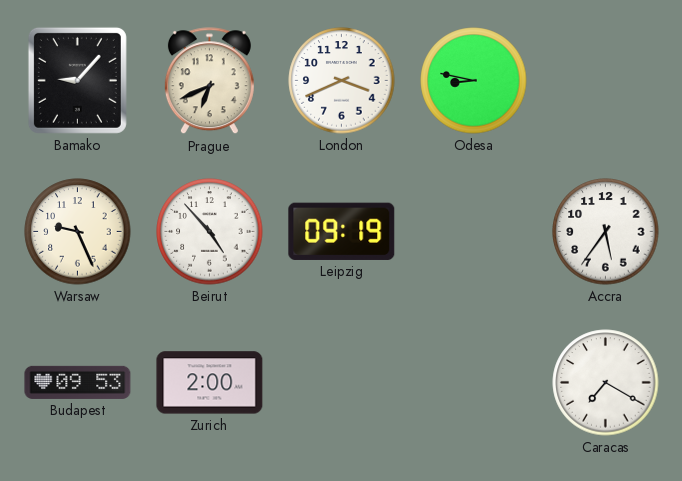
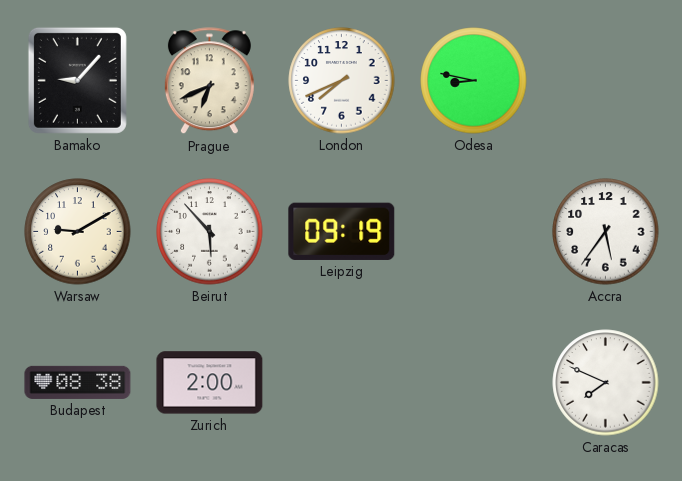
London: 3:41 -> 7:41
Warsaw: 9:26 -> 9:10
Beirut: 4:53 -> 5:53
Budapest: 09:53 -> 08:38
Caracas: 7:20 -> 7:49
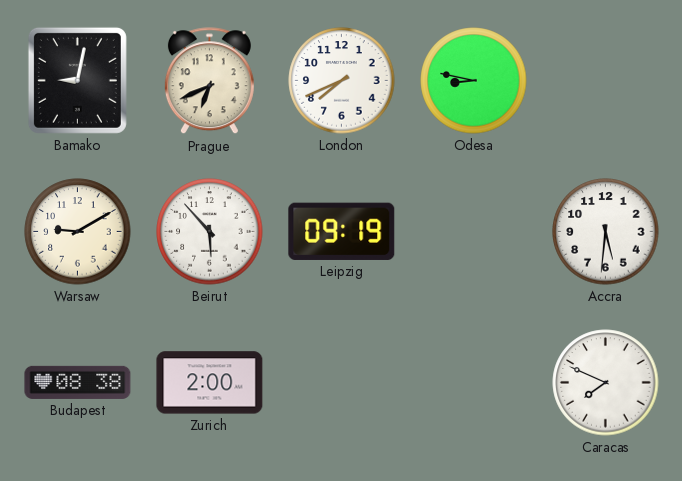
Bamako: 9:07 -> 9:02
Accra: 5:36 -> 5:31
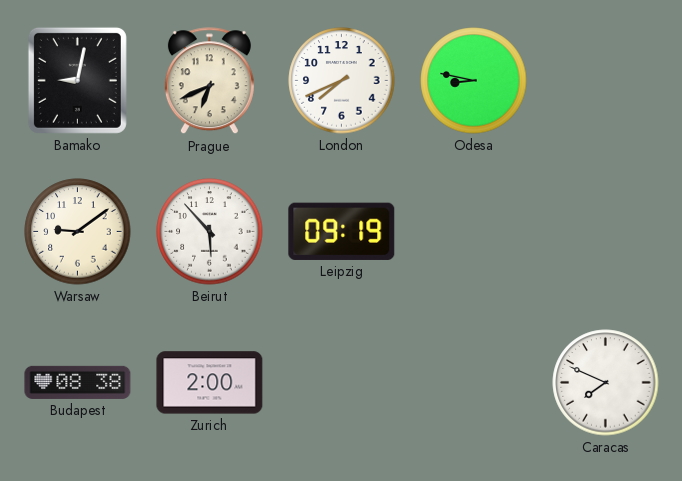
Warsaw: 9:10 -> 9:09
Accra: 5:31 -> none
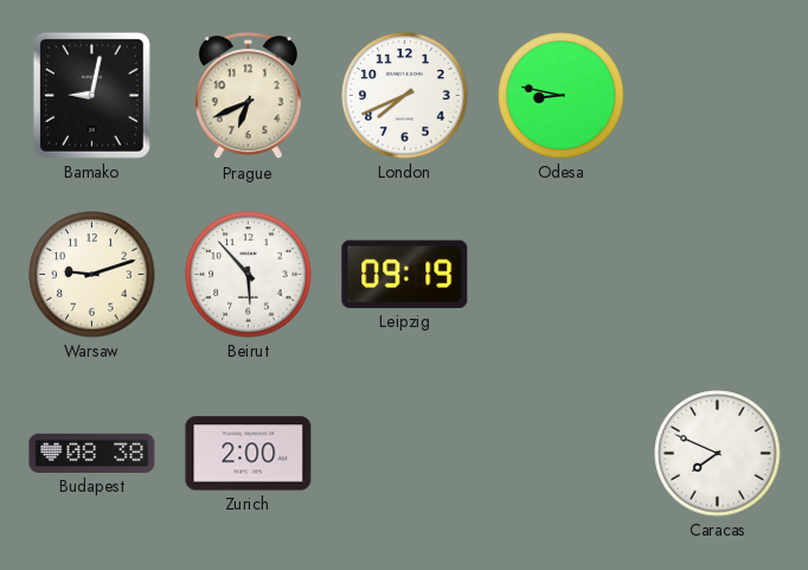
Warsaw: 9:09 -> 9:12
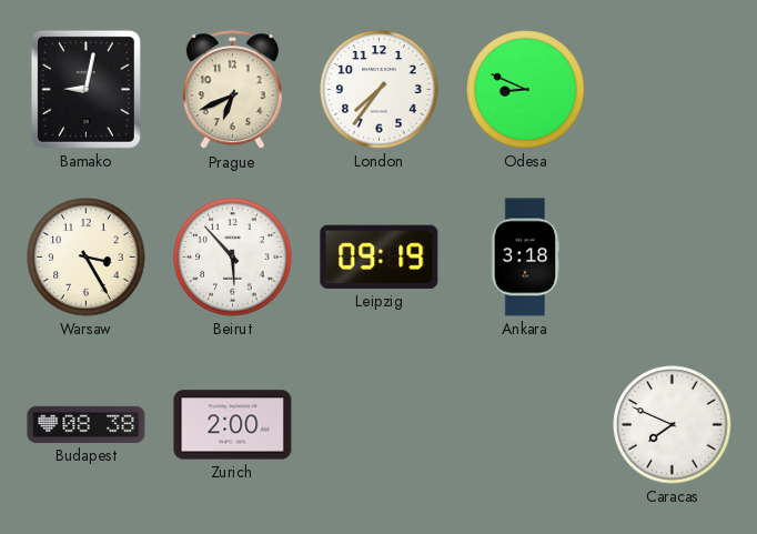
London: 7:41 -> 7:36
Odesa: 8:47 -> 8:49
Warsaw: 9:12 -> 3:25
Ankara: none -> 3:18
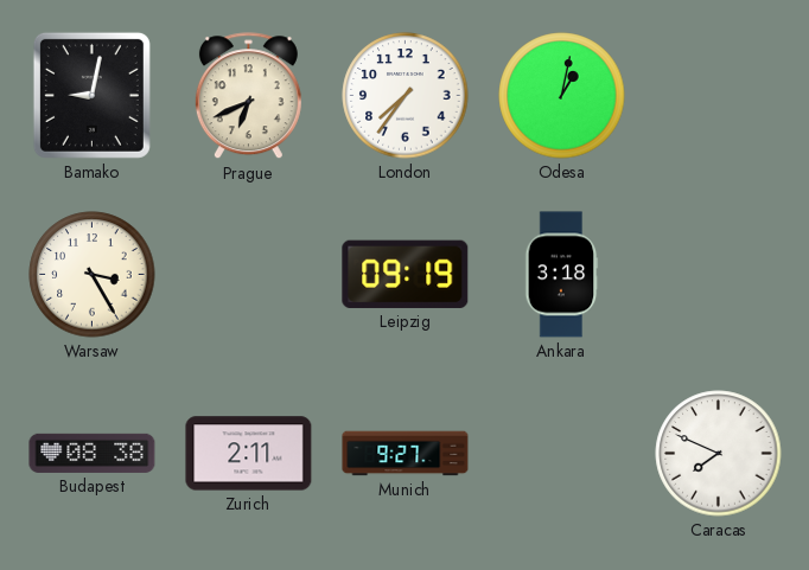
Odesa: 8:49 -> 1:02
Beirut: 5:53 -> none
Zurich: 2:00 -> 2:11
Munich: none -> 9:27
